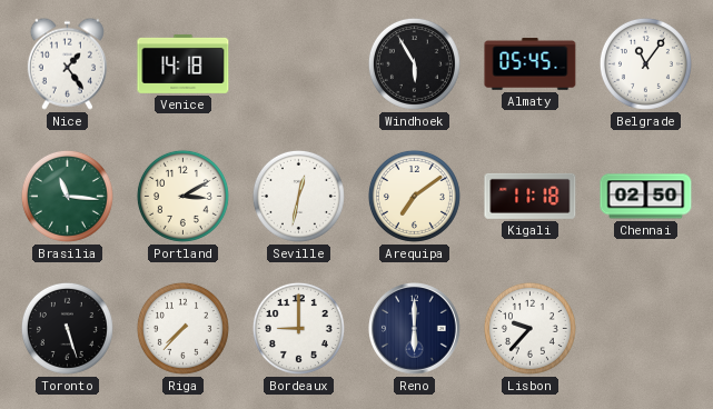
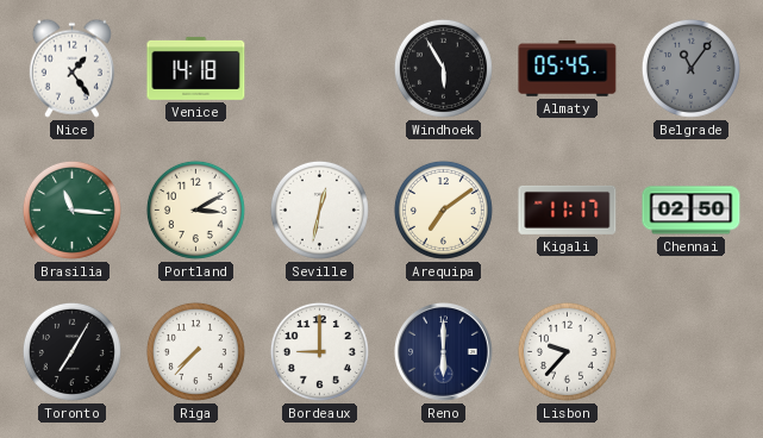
Belgrade dial: white -> grey
Kigali: 11:18 -> 11:17
Toronto: 5:27 -> 7:05
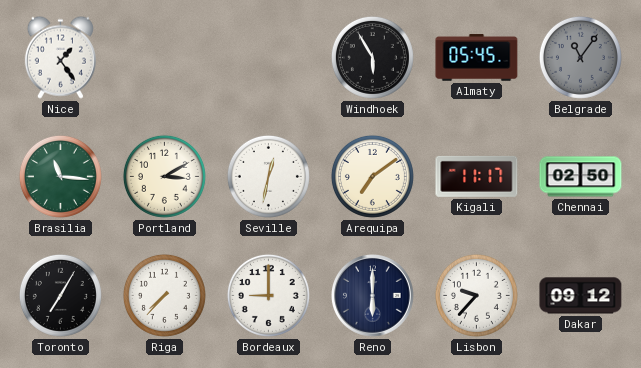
Venice: 14:18 -> none
Dakar: none -> 09:12
